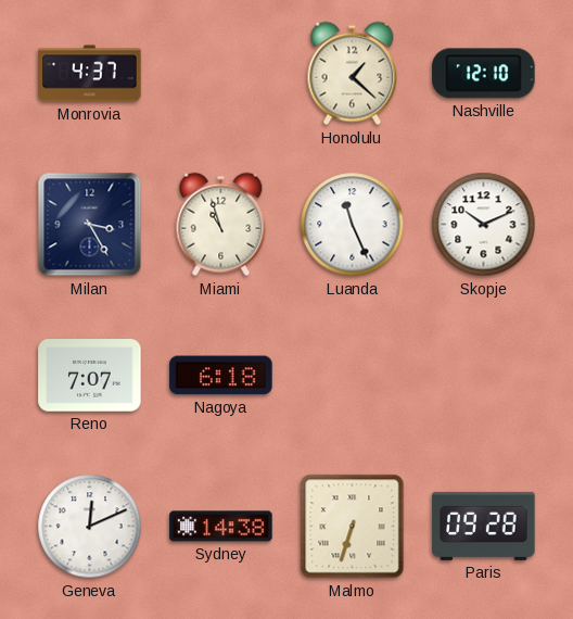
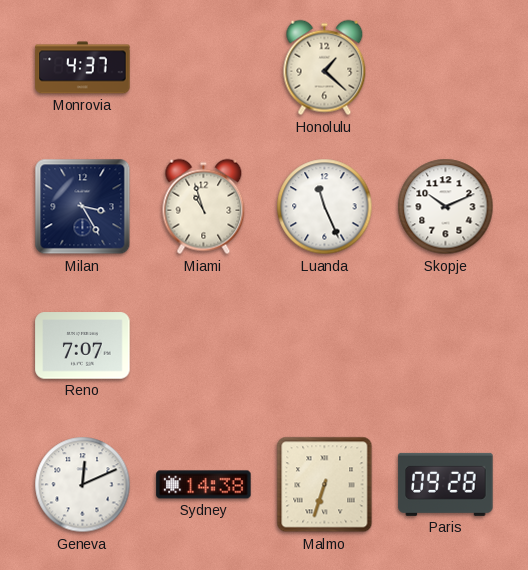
Nashville: 12:10 -> none
Nagoya: 6:18 -> none
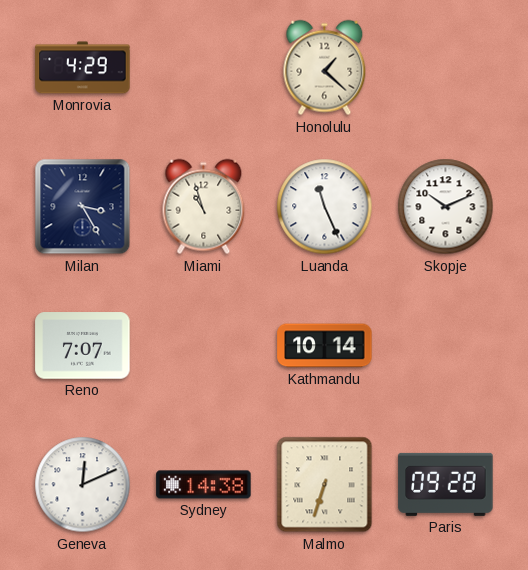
Monrovia: 4:37 -> 4:29
Kathmandu: none -> 10:14
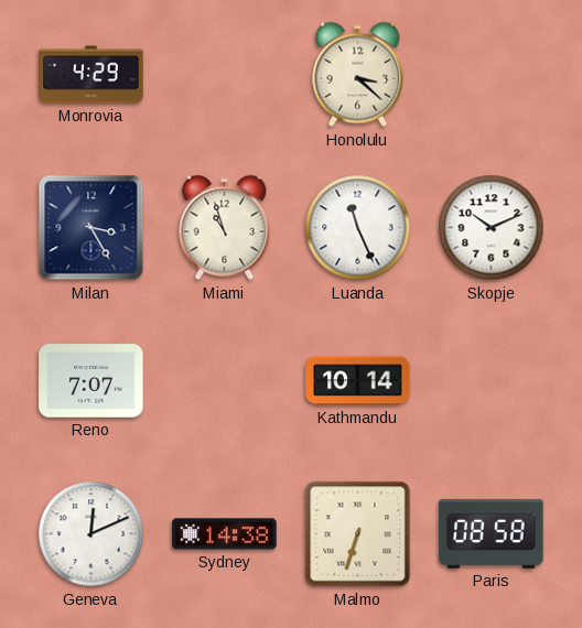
Honolulu: 1:22 -> 3:22
Paris: 09:28 -> 08:58
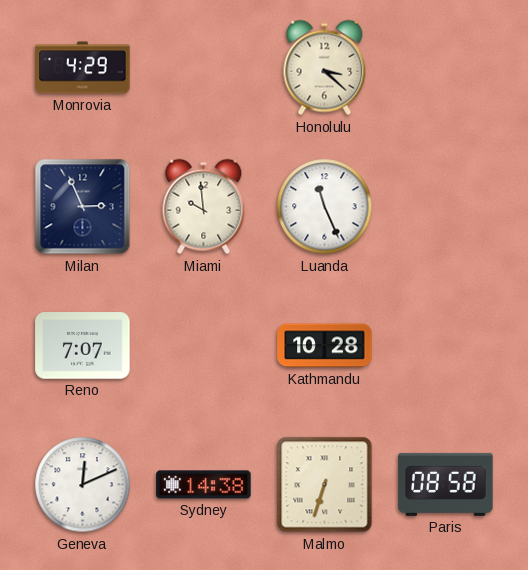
Milan: 3:25 -> 2:56
Miami: 10:57 -> 9:59
Skopje: 10:11 -> none
Kathmandu: 10:14 -> 10:28
